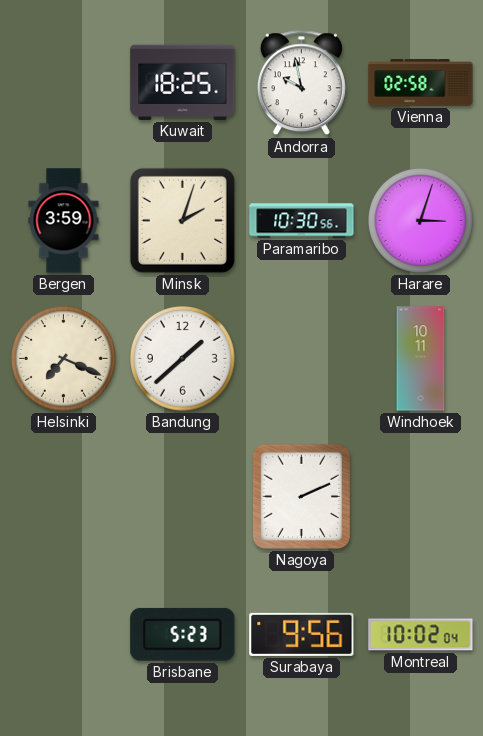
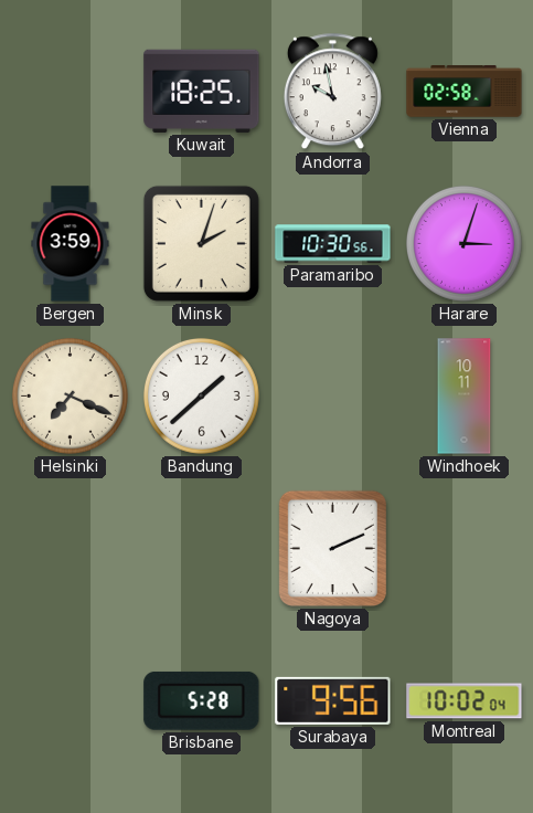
Brisbane: 5:23 -> 5:28
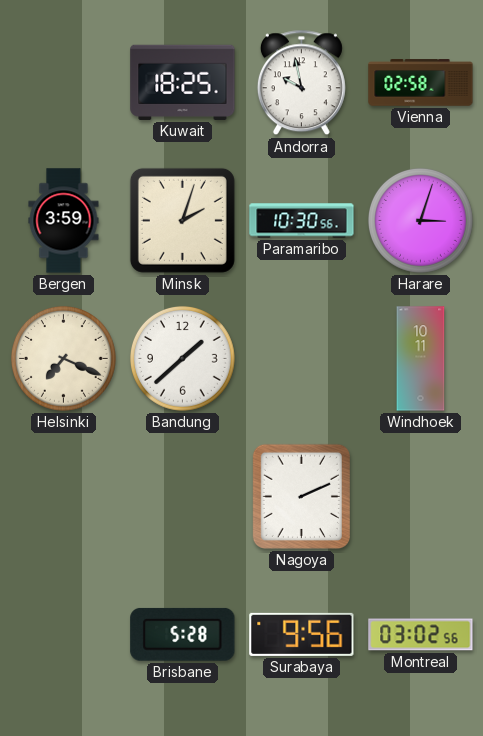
Montreal: 10:02 -> 03:02
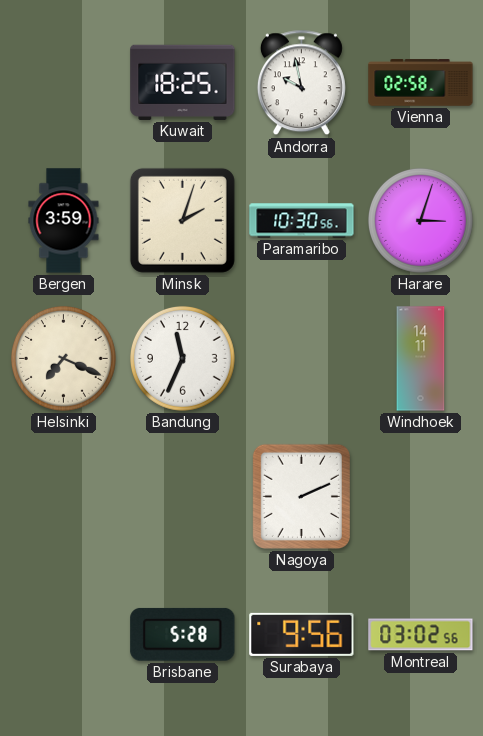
Bandung: 1:38 -> 11:34
Windhoek: 10:11 -> 14:11
